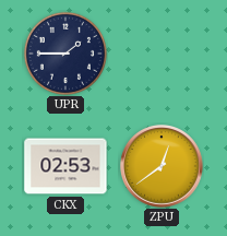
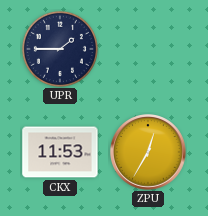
CKX: 02:53 -> 11:53
ZPU: 12:39 -> 12:35
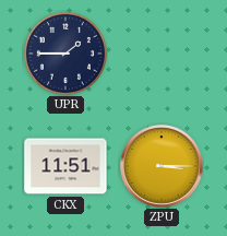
CKX: 11:53 -> 11:51
ZPU: 12:35 -> 3:15
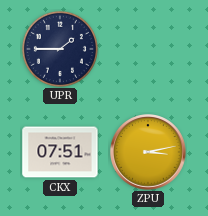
CKX: 11:51 -> 07:51
ZPU: 3:15 -> 3:13
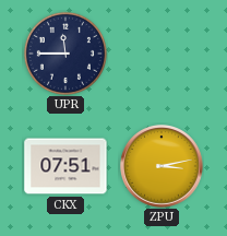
UPR: 1:45 -> 11:45
